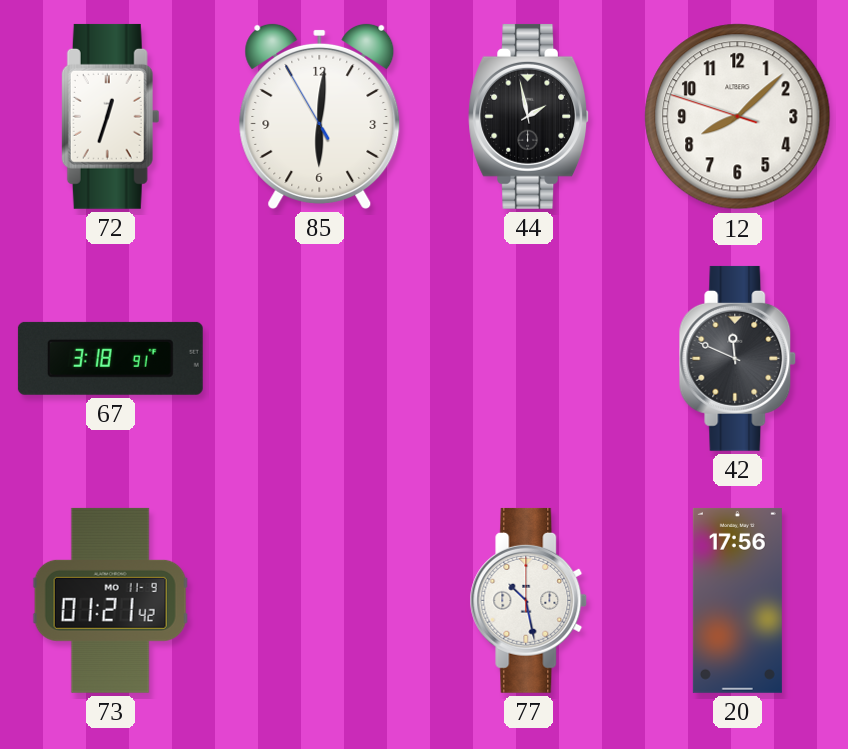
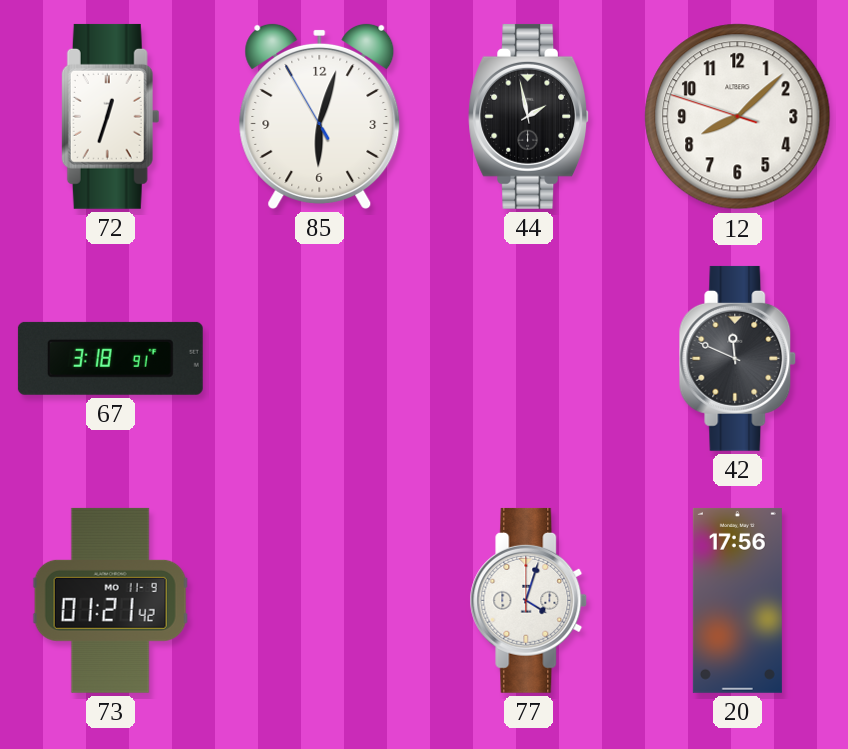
85: 6:00 -> 6:02
77: 10:28 -> 4:03
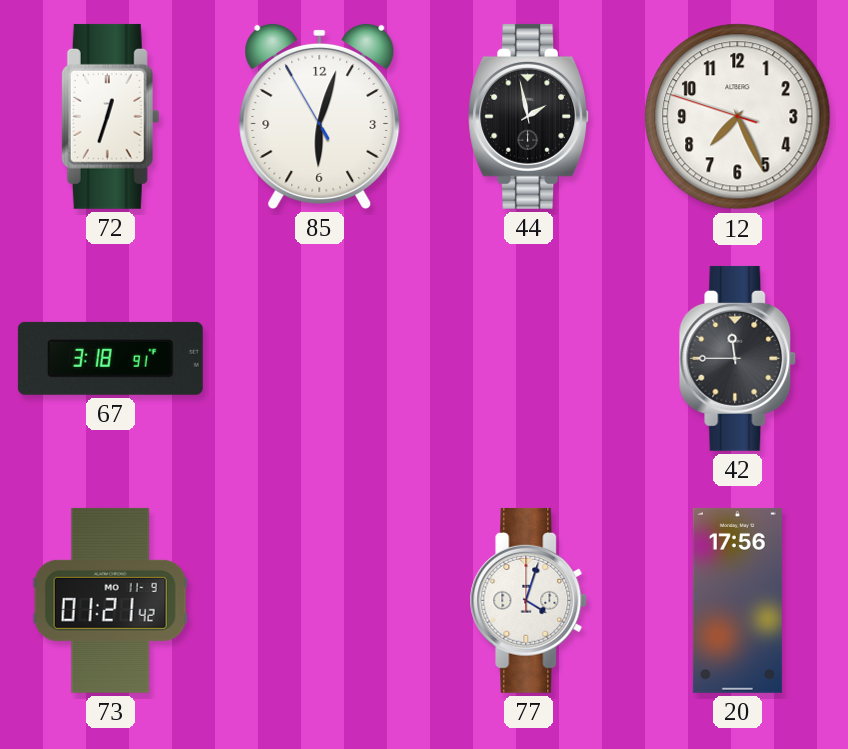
12: 8:07 -> 7:25
42: 11:49 -> 11:45
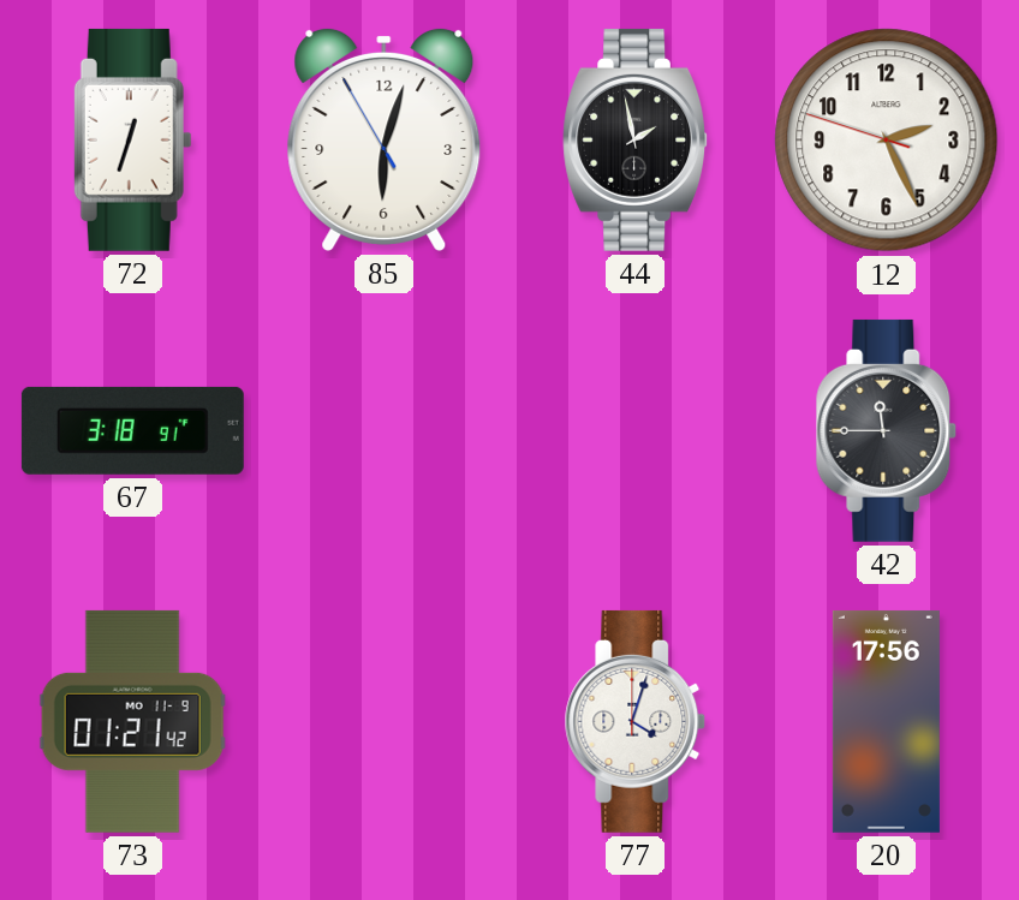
12: 7:25 -> 2:25
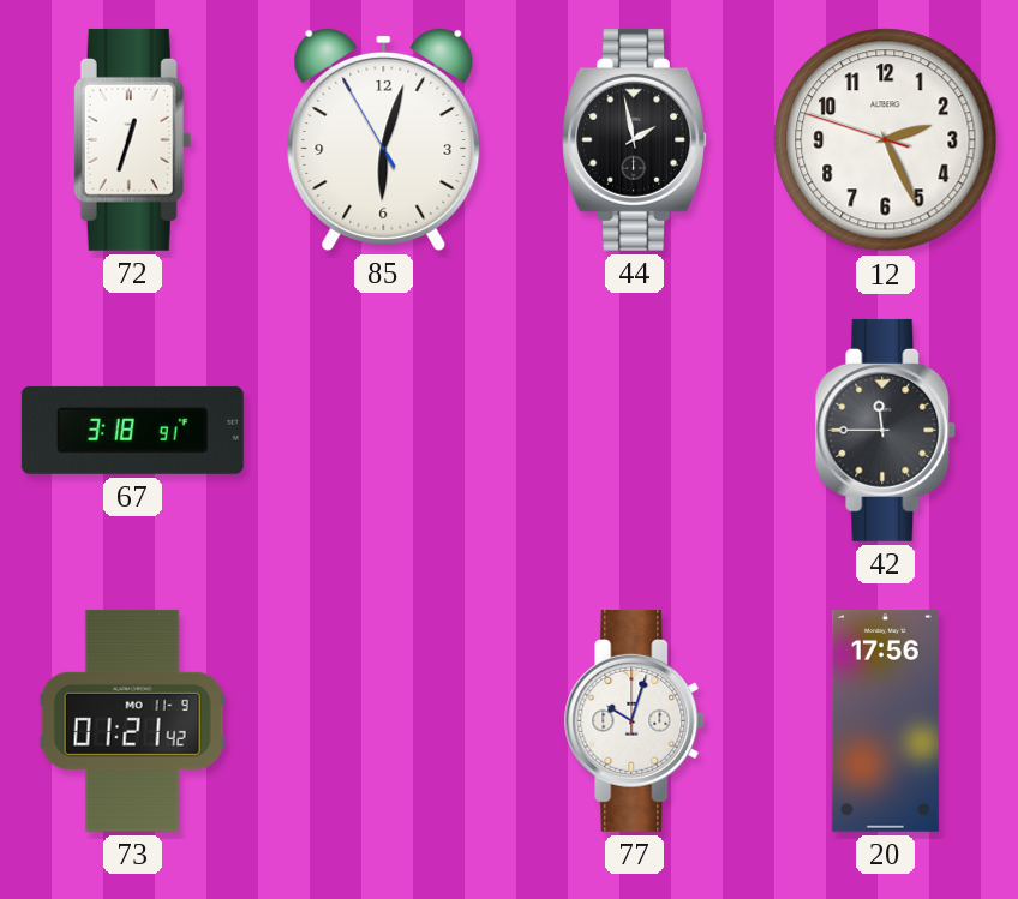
77: 4:03 -> 10:03
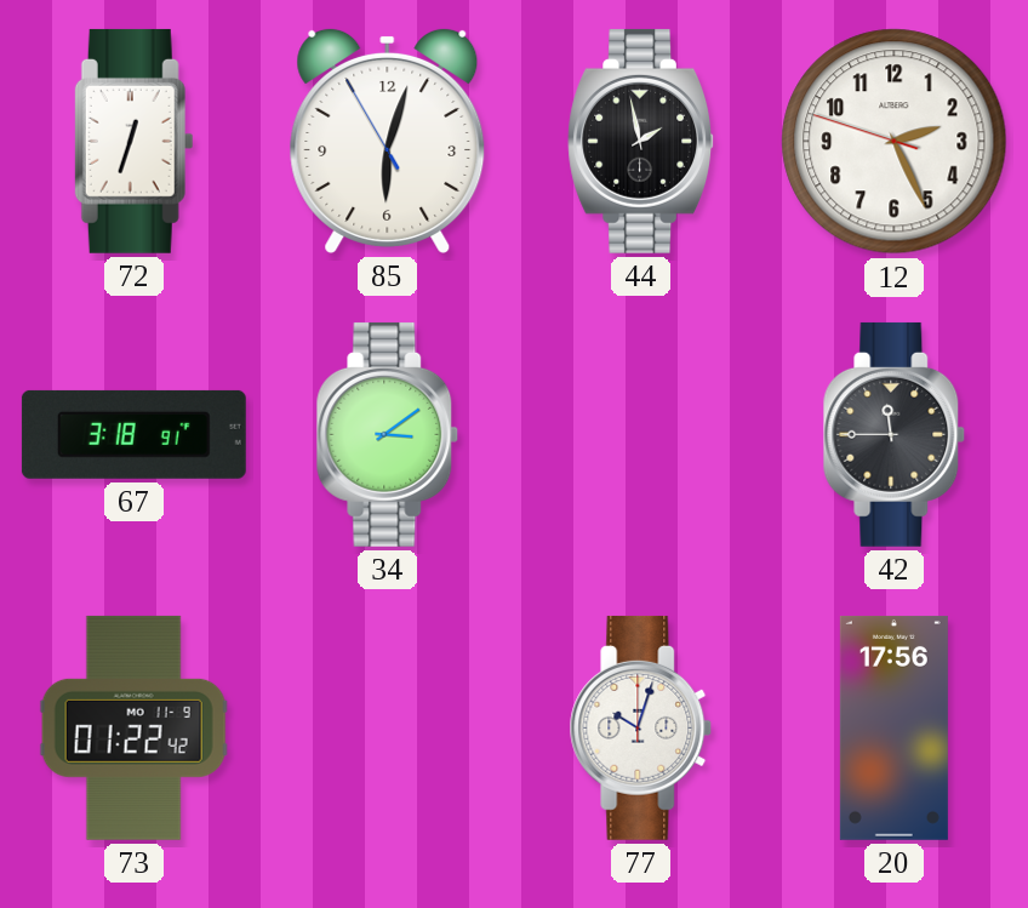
34: none -> 3:09
73: 01:21 -> 01:22
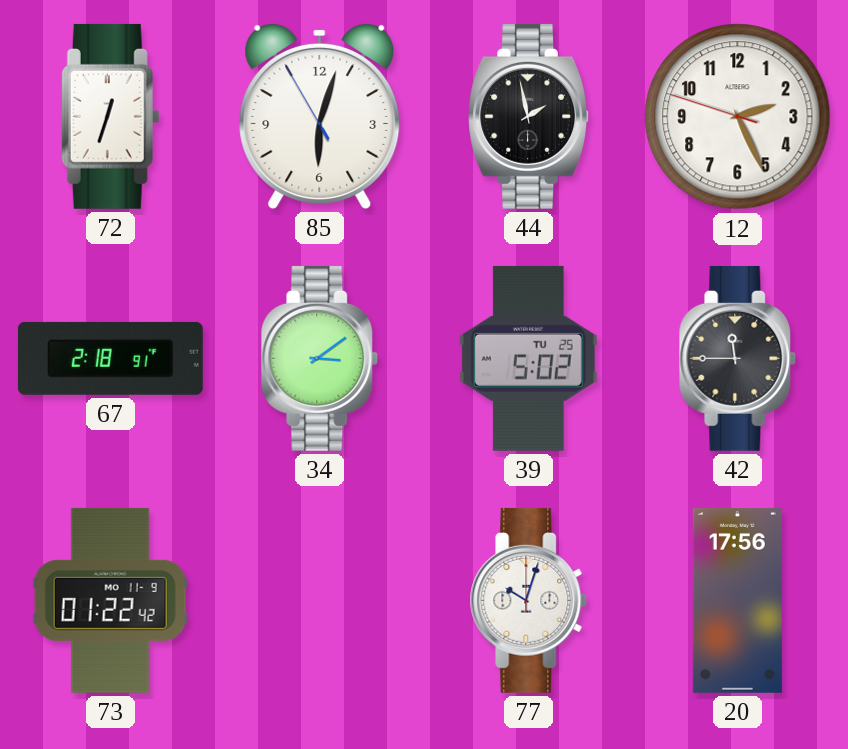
67: 3:18 -> 2:18
39: none -> 5:02
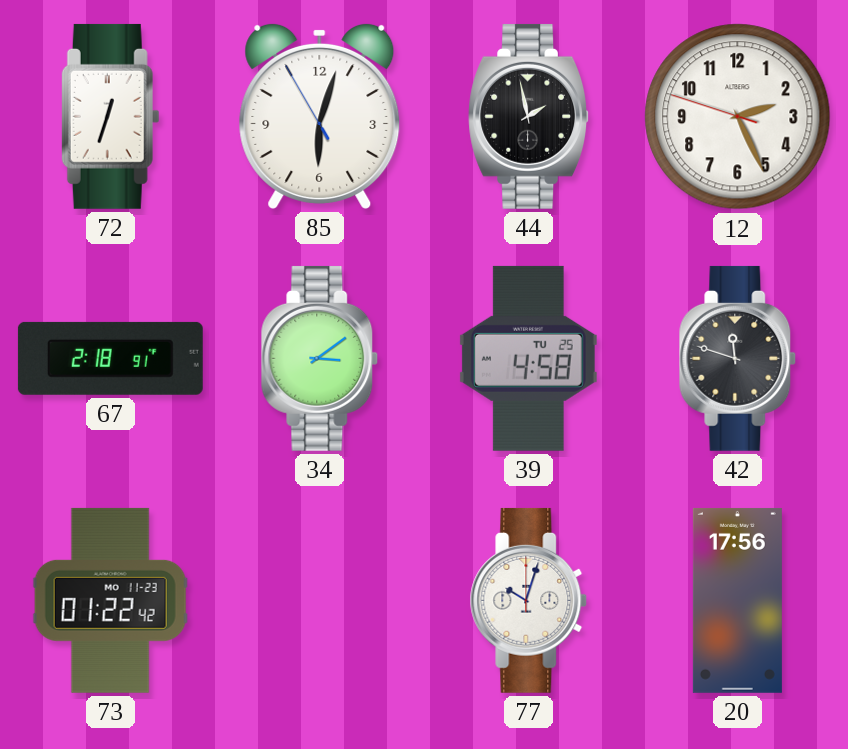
39: 5:02 -> 4:58
42: 11:45 -> 11:48
73 date: MO 11-9 -> MO 11-23
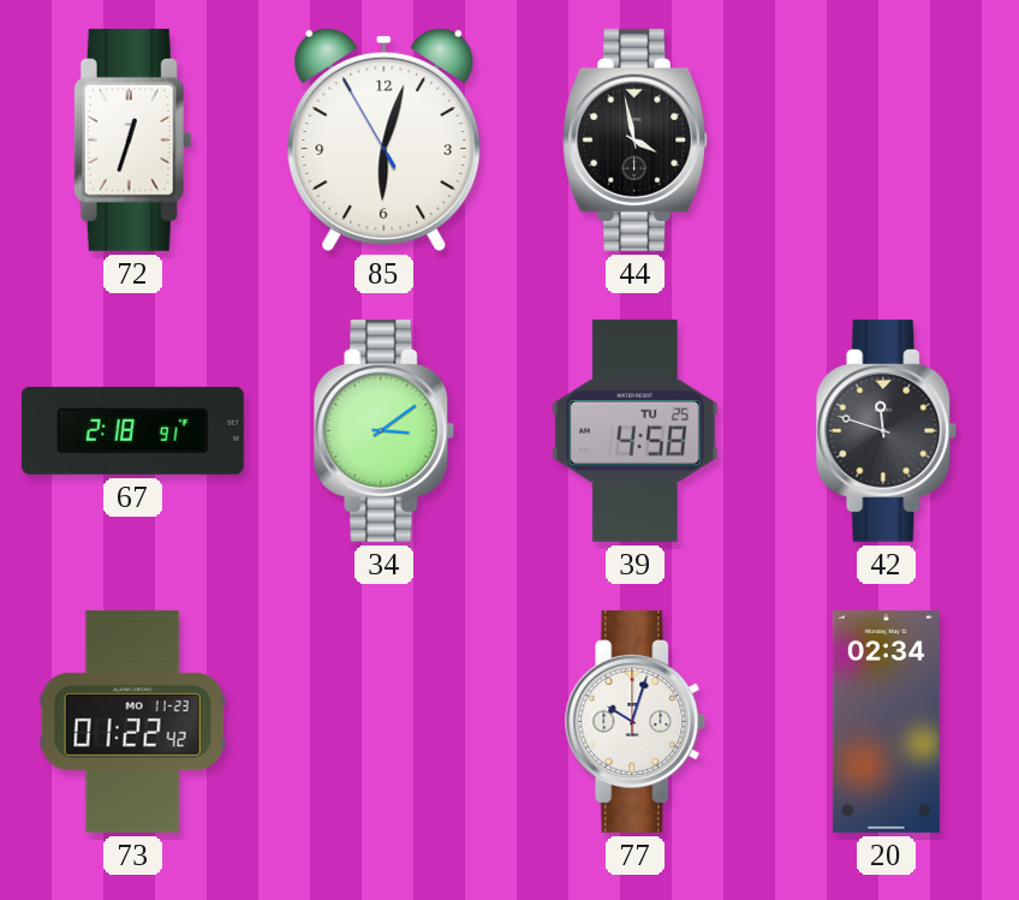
44: 1:58 -> 3:58
12: 2:25 -> none
20: 17:56 -> 02:34
